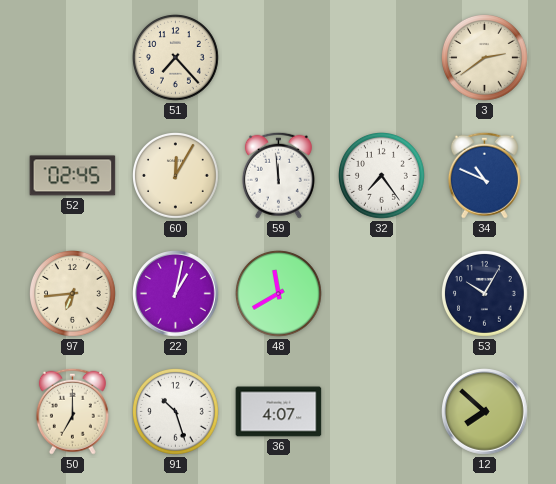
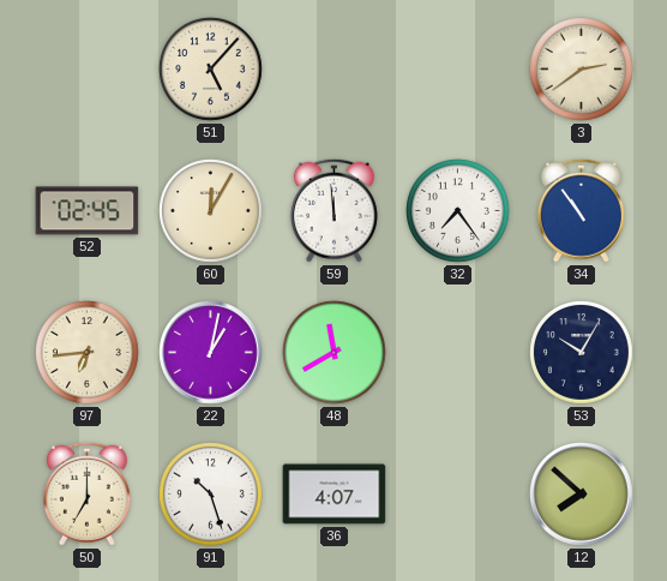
51: 7:23 -> 5:07
34: 10:49 -> 10:54
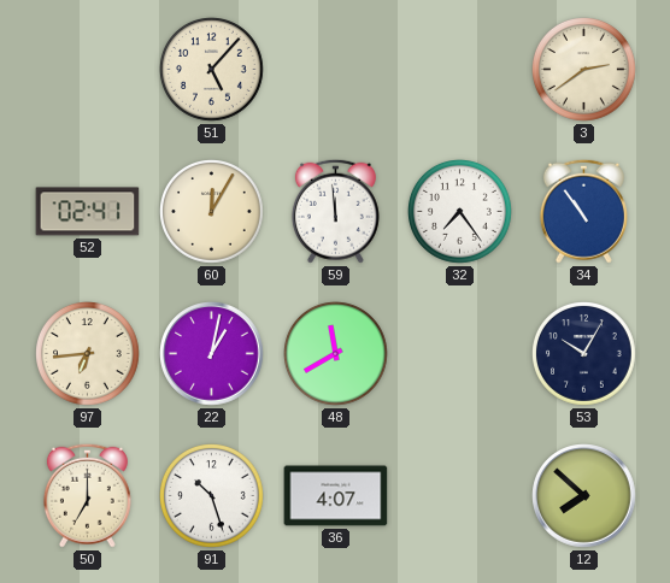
52: 02:45 -> 02:41
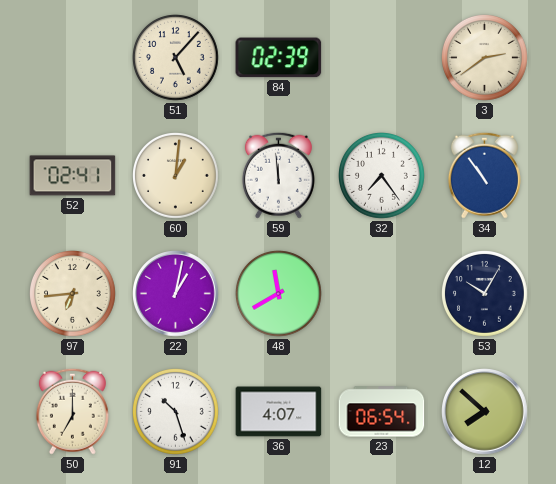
84: none -> 02:39
60: 12:05 -> 1:01
23: none -> 06:54
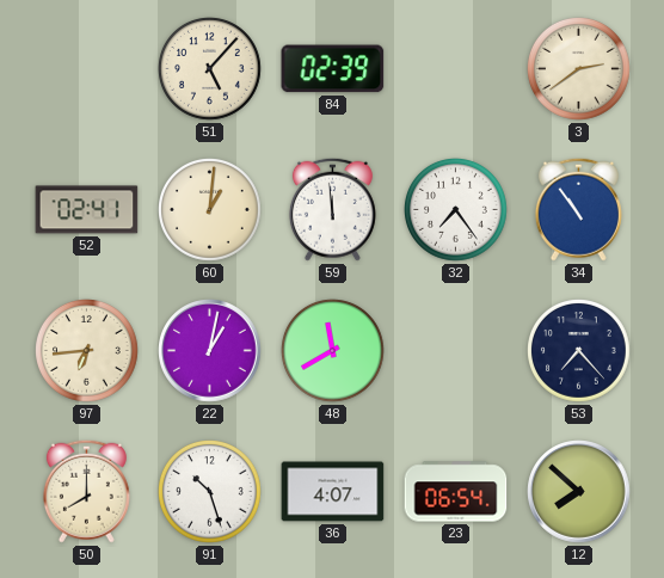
53: 10:05 -> 7:23
50: 7:00 -> 8:00
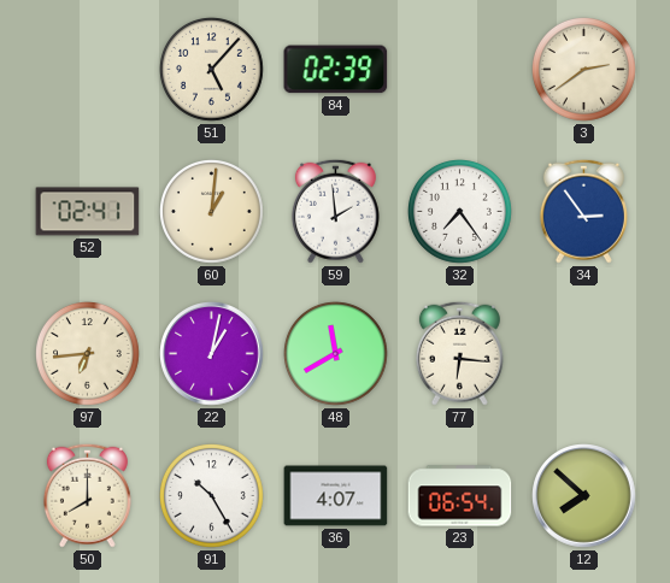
59: 11:59 -> 1:59
34: 10:54 -> 2:54
77: none -> 6:16
53: 7:23 -> none
91: 10:27 -> 10:25
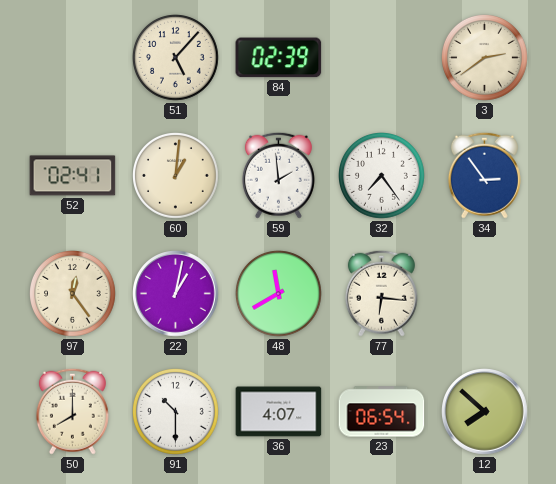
97: 6:44 -> 12:24
91: 10:25 -> 10:30
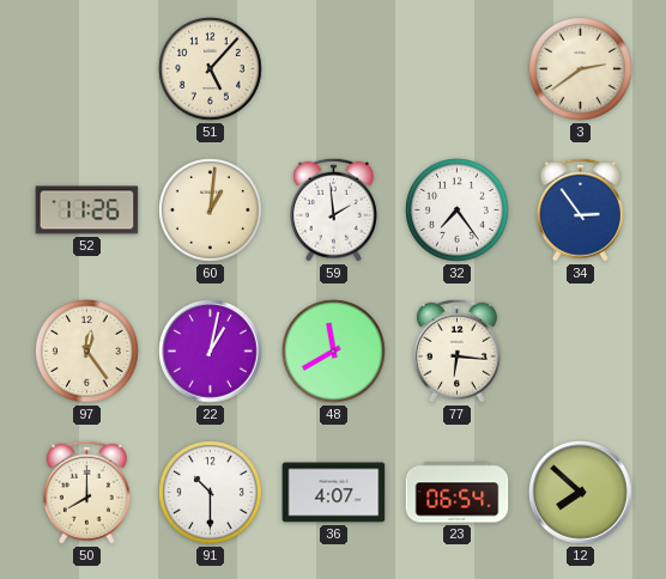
84: 02:39 -> none
52: 02:41 -> 11:26
